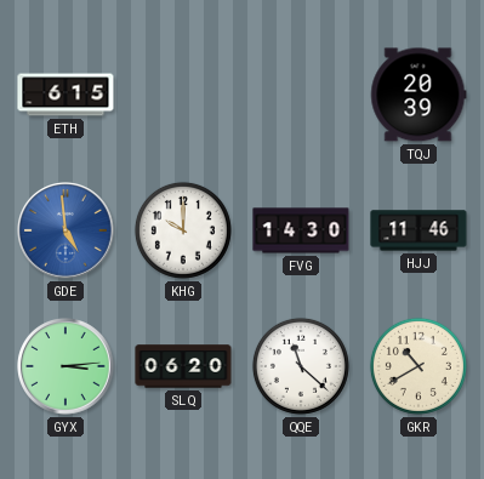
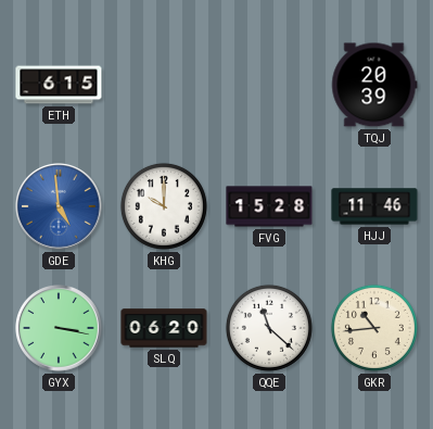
FVG: 14:30 -> 15:28
GYX: 3:14 -> 3:17
GKR: 10:40 -> 10:44
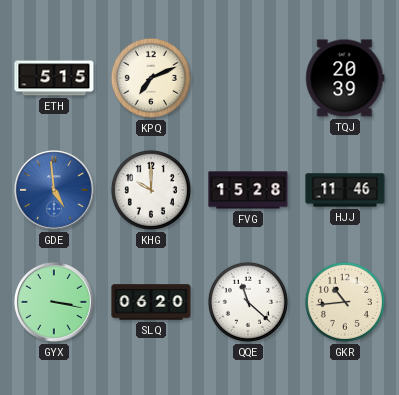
ETH: 6:15 -> 5:15
KPQ: none -> 7:11
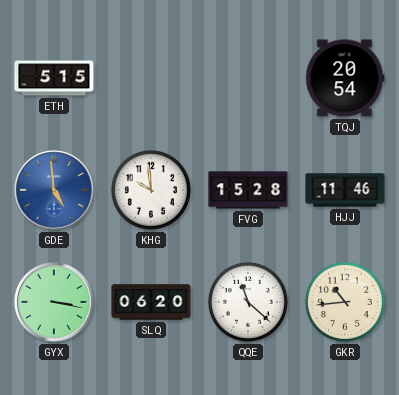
KPQ: 7:11 -> none
TQJ: 20:39 -> 20:54
KHG: 10:00 -> 9:59
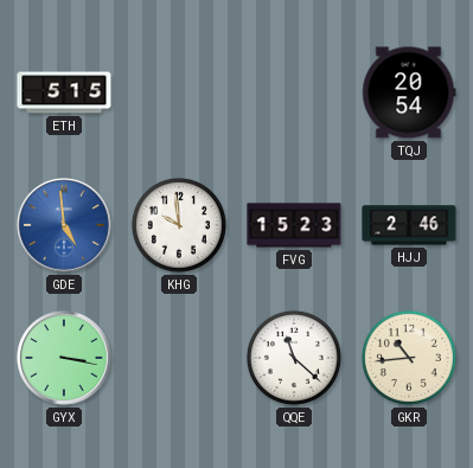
FVG: 15:28 -> 15:23
HJJ: 11:46 -> 2:46
SLQ: 06:20 -> none
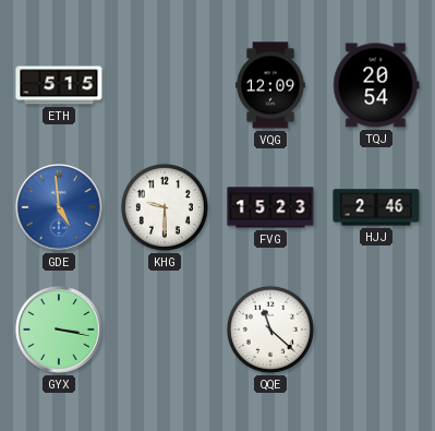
VQG: none -> 12:09
KHG: 9:59 -> 9:30
GKR: 10:44 -> none
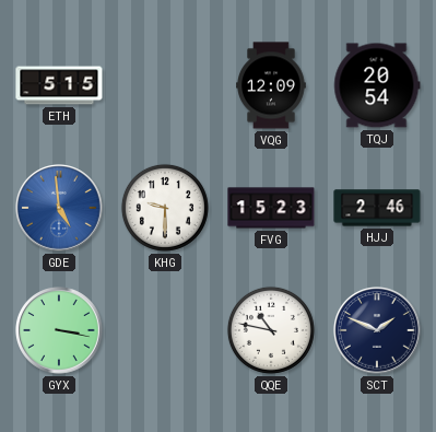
QQE: 11:22 -> 10:47
SCT: none -> 1:49
